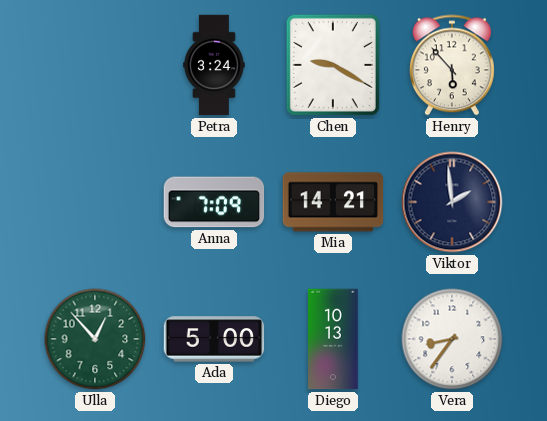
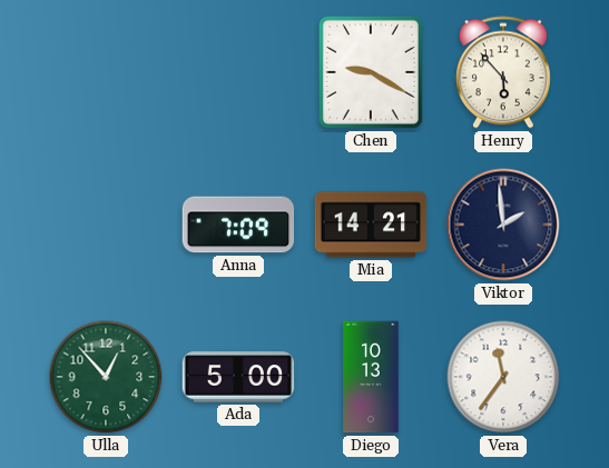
Petra: 3:24 -> none
Vera: 8:36 -> 11:36
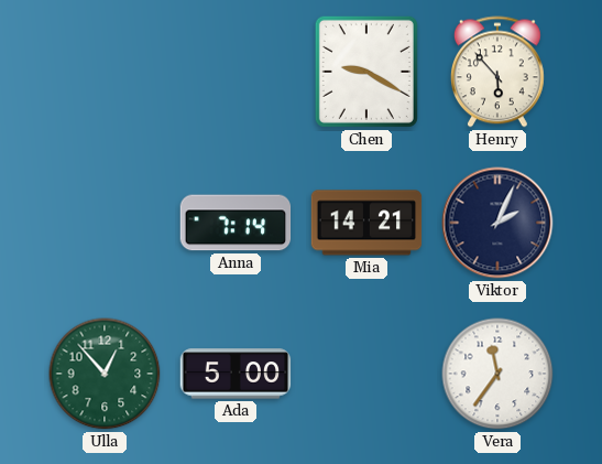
Anna: 7:09 -> 7:14
Viktor: 1:59 -> 2:04
Diego: 10:13 -> none
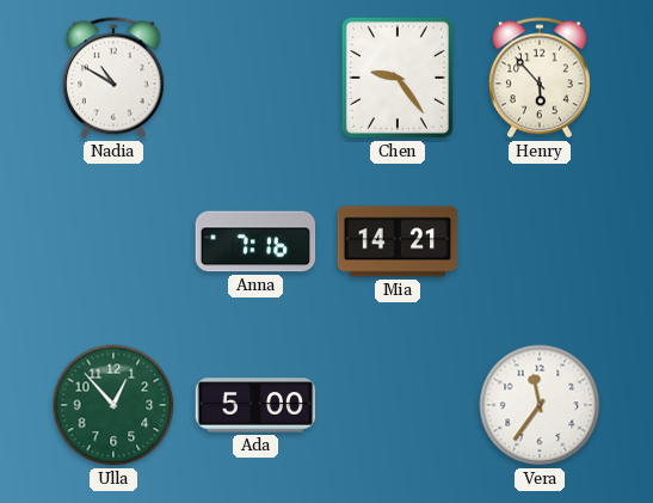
Nadia: none -> 10:50
Chen: 9:20 -> 9:24
Anna: 7:14 -> 7:16
Viktor: 2:04 -> none
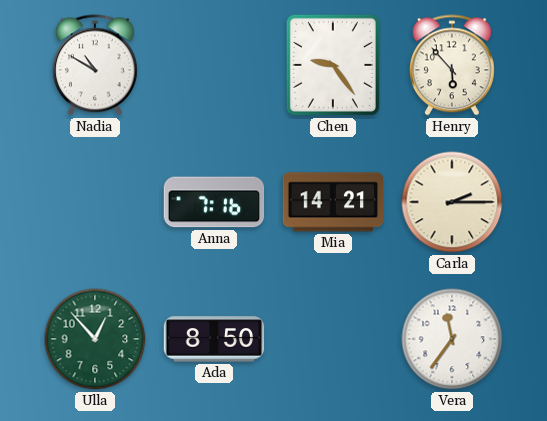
Carla: none -> 2:15
Ada: 5:00 -> 8:50
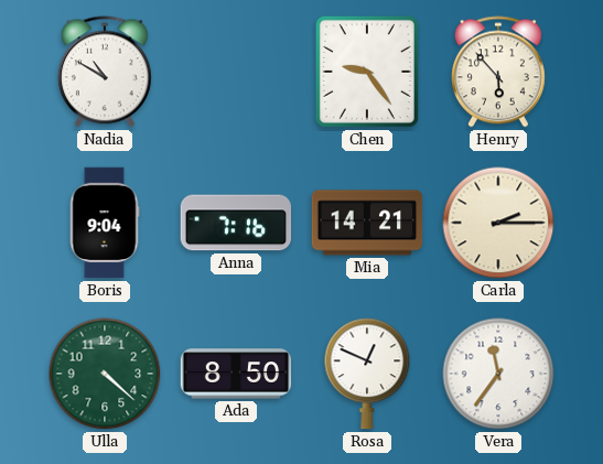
Boris: none -> 9:04
Ulla: 12:53 -> 4:22
Rosa: none -> 12:49
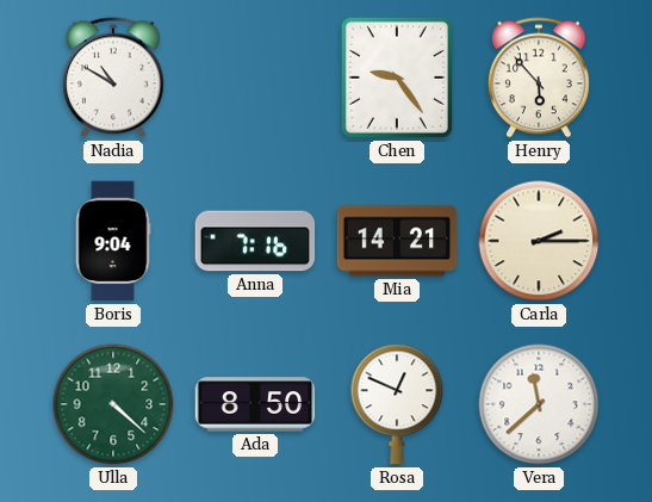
Vera: 11:36 -> 11:38
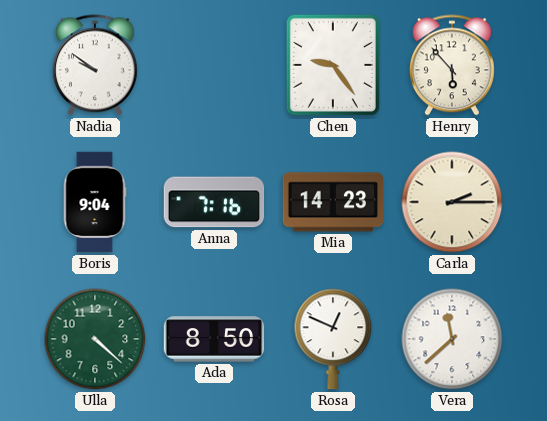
Nadia: 10:50 -> 9:51
Mia: 14:21 -> 14:23
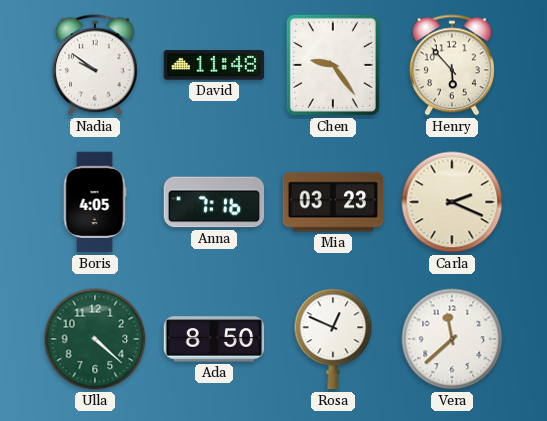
David: none -> 11:48
Boris: 9:04 -> 4:05
Mia: 14:23 -> 03:23
Carla: 2:15 -> 2:19
